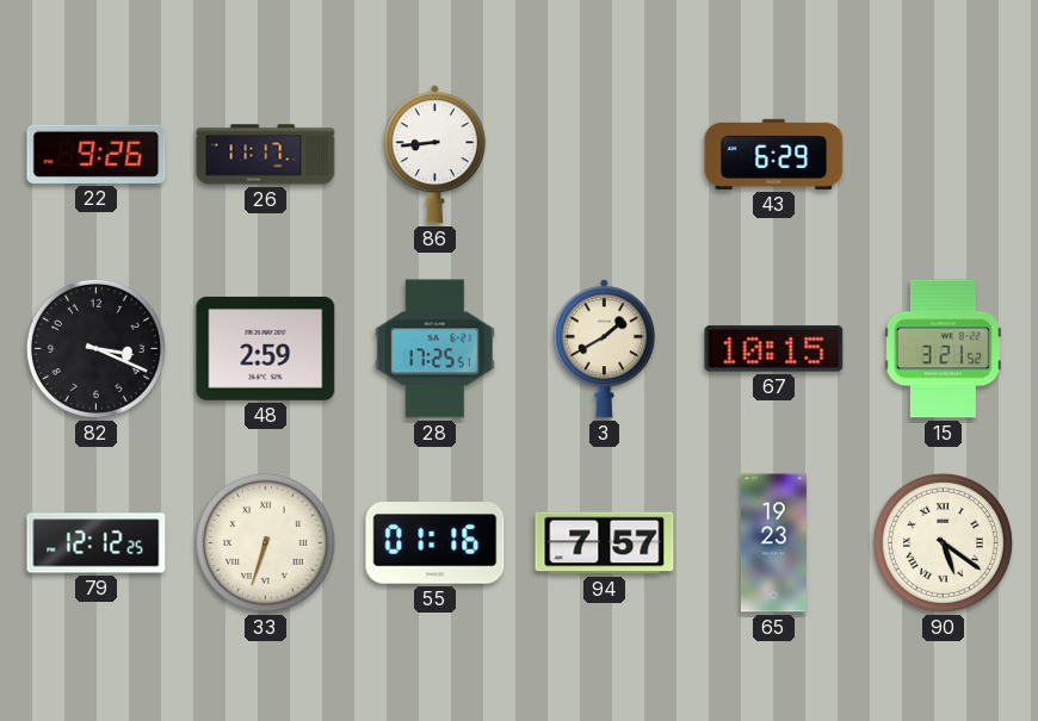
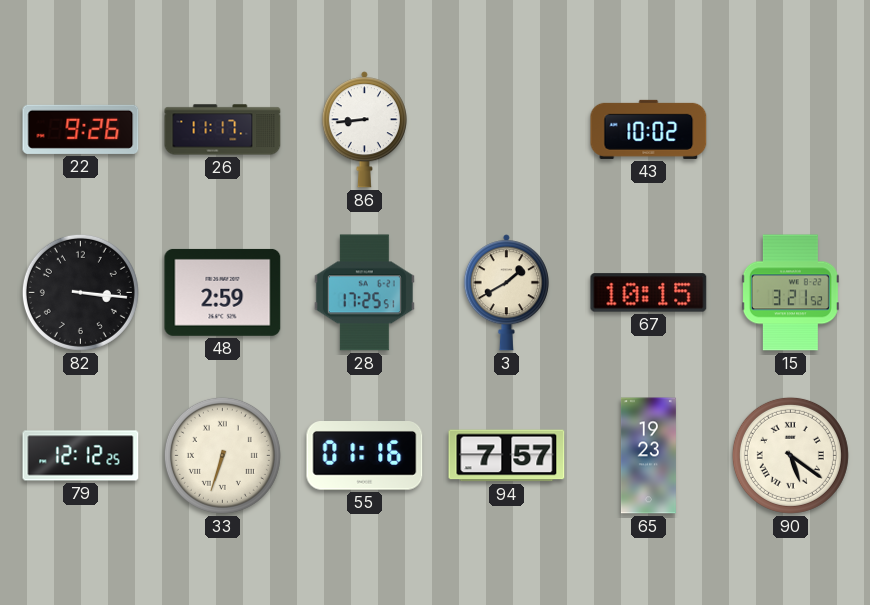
43: 6:29 -> 10:02
82: 3:19 -> 3:16
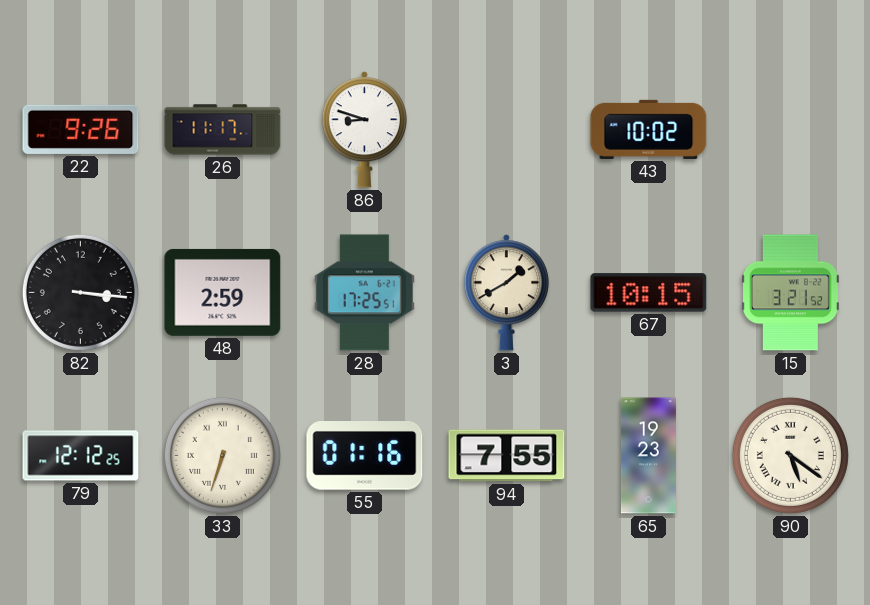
86: 8:44 -> 8:48
94: 7:57 -> 7:55
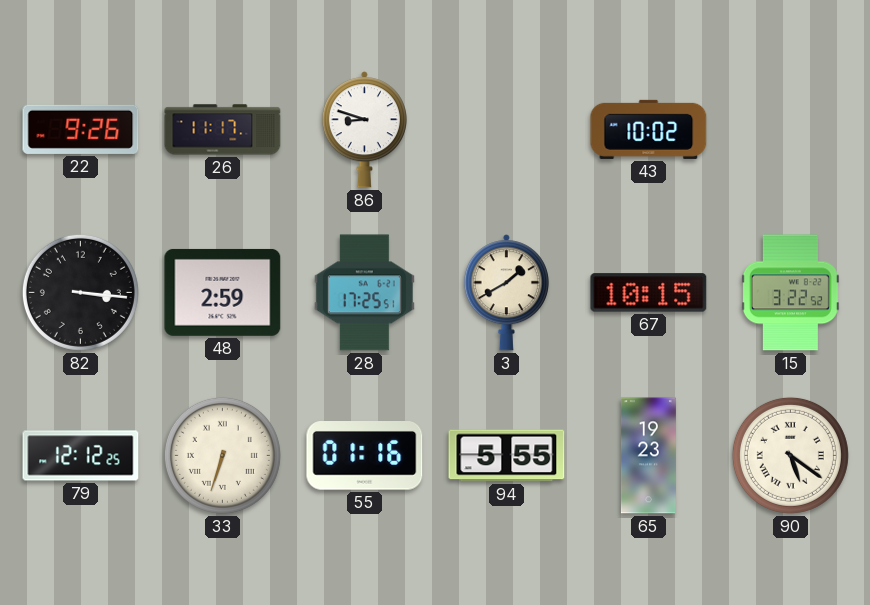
15: 3:21 -> 3:22
94: 7:55 -> 5:55
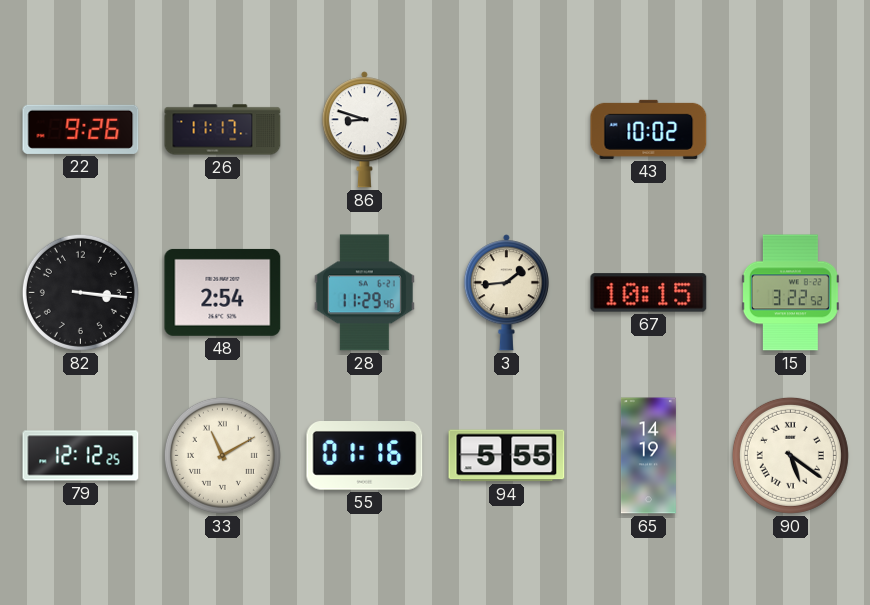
48: 2:59 -> 2:54
28: 17:25 -> 11:29
3: 1:40 -> 1:44
33: 6:33 -> 11:10
65: 19:23 -> 14:19
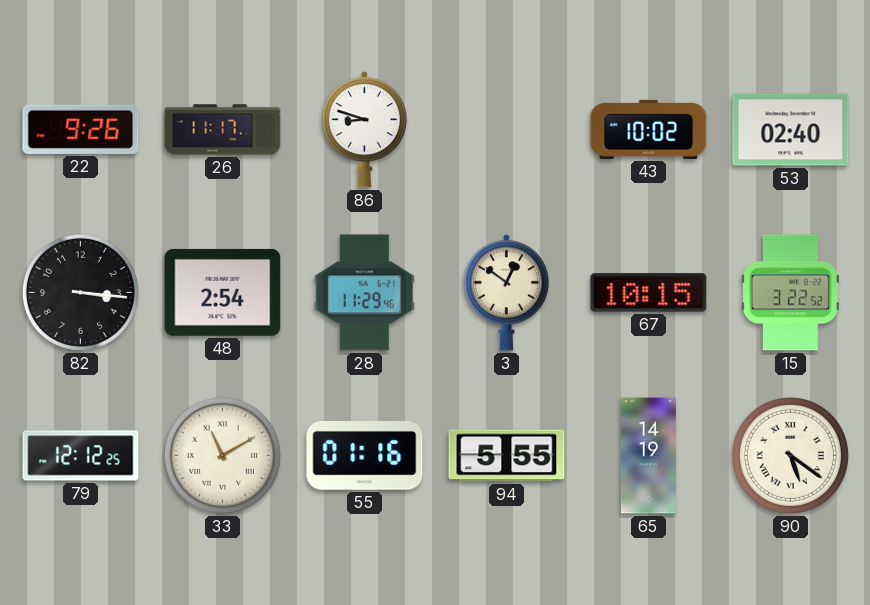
53: none -> 02:40
3: 1:44 -> 12:51
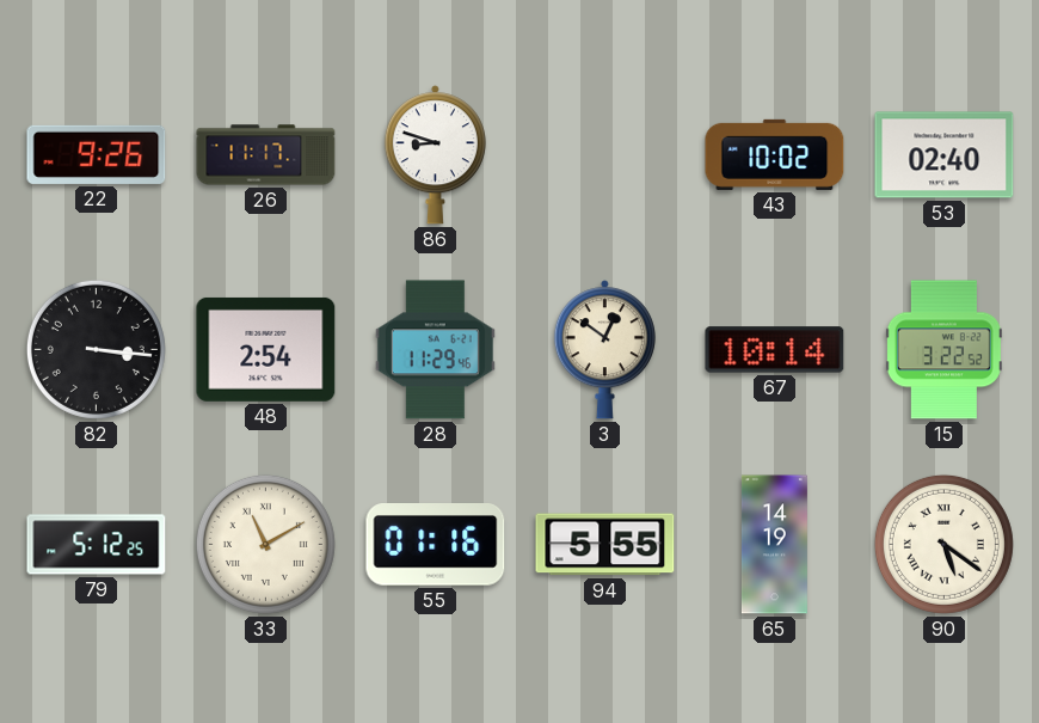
67: 10:15 -> 10:14
79: 12:12 -> 5:12
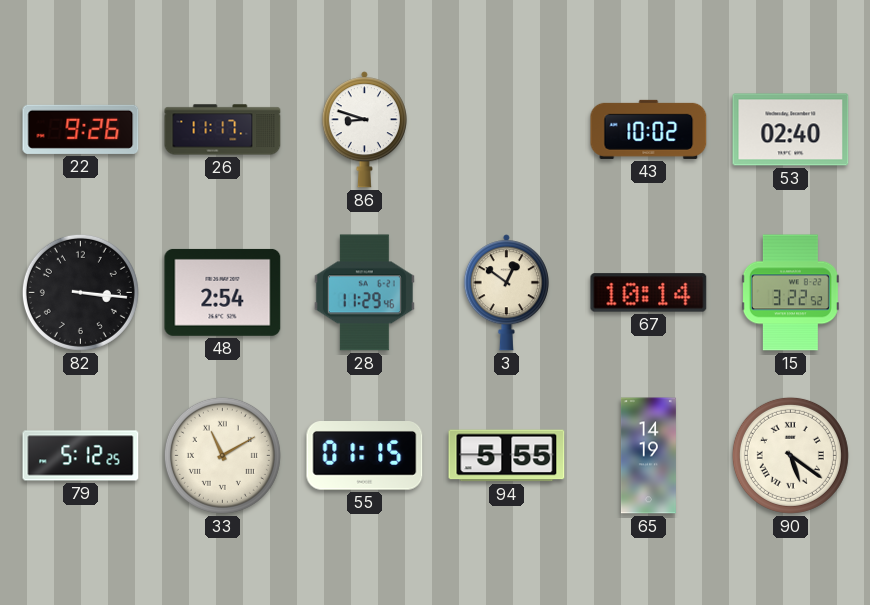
55: 01:16 -> 01:15
